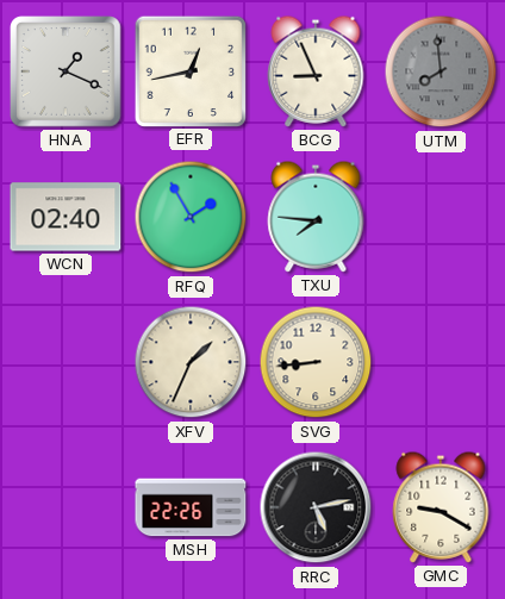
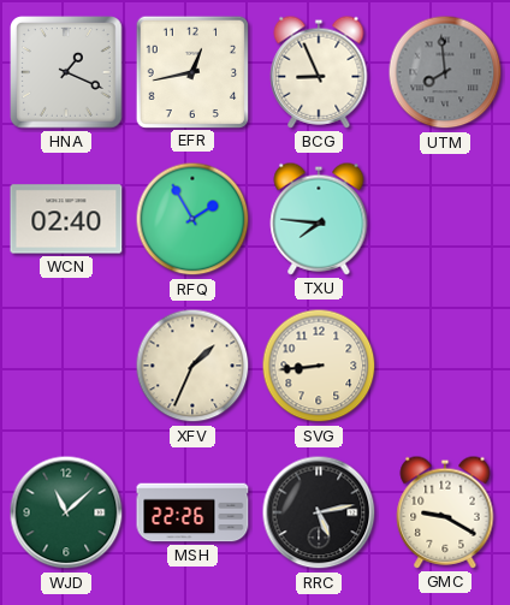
WJD: none -> 11:08
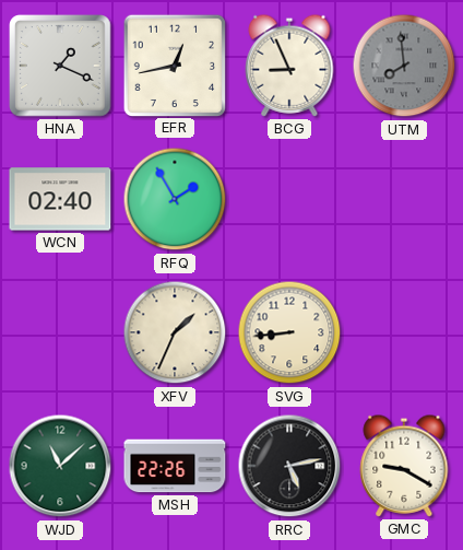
TXU: 7:46 -> none
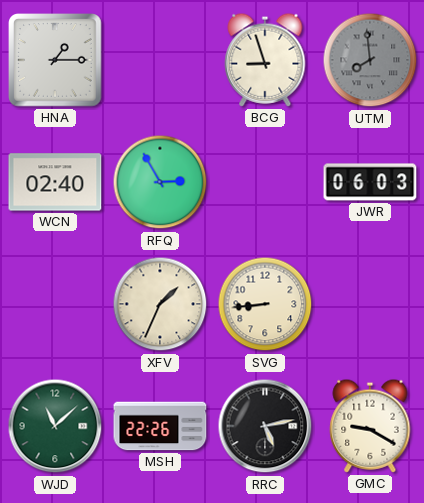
HNA: 1:19 -> 1:15
EFR: 12:43 -> none
BCG: 8:56 -> 8:57
RFQ: 1:55 -> 2:55
JWR: none -> 06:03
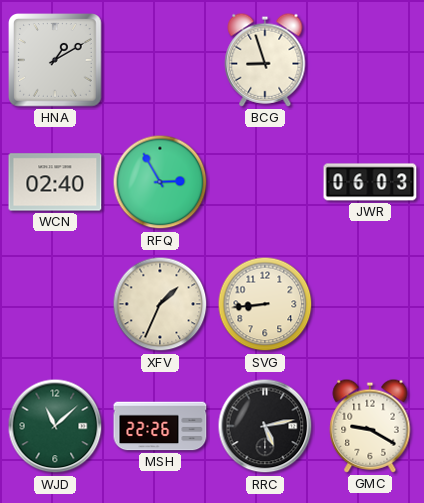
HNA: 1:15 -> 1:10
UTM: 7:59 -> none
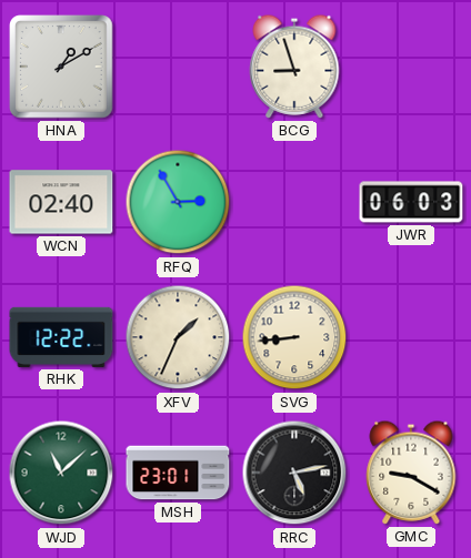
RHK: none -> 12:22
MSH: 22:26 -> 23:01
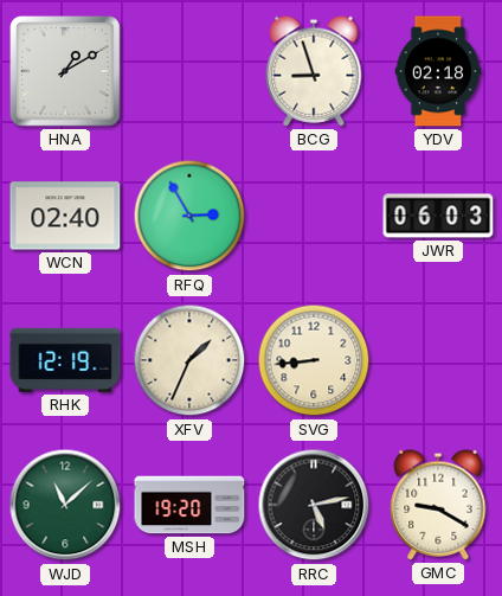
YDV: none -> 02:18
RHK: 12:22 -> 12:19
MSH: 23:01 -> 19:20
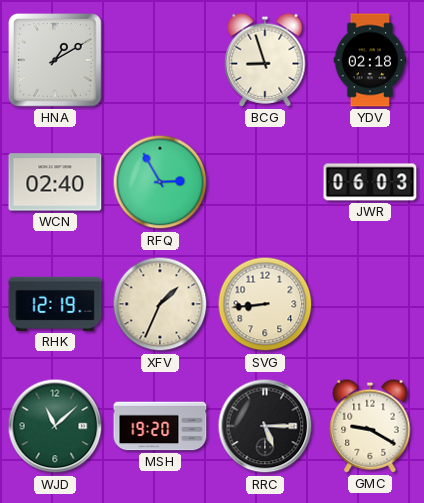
RRC: 5:13 -> 5:15
